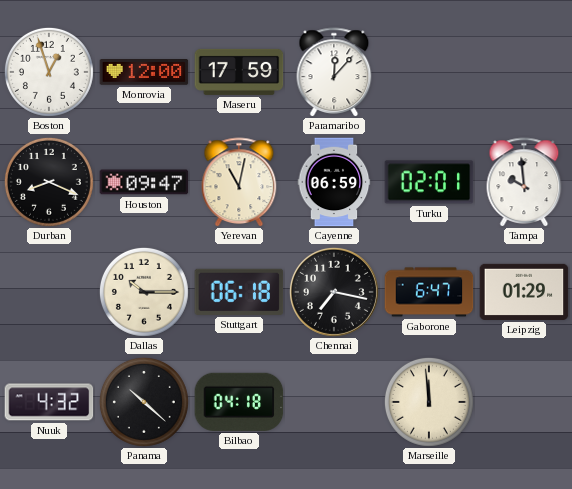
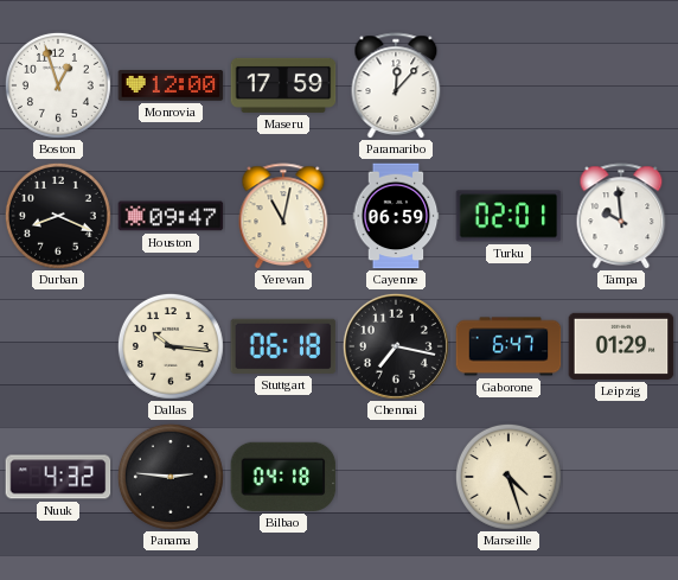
Dallas: 10:15 -> 10:16
Panama: 10:22 -> 2:46
Marseille: 11:59 -> 4:27
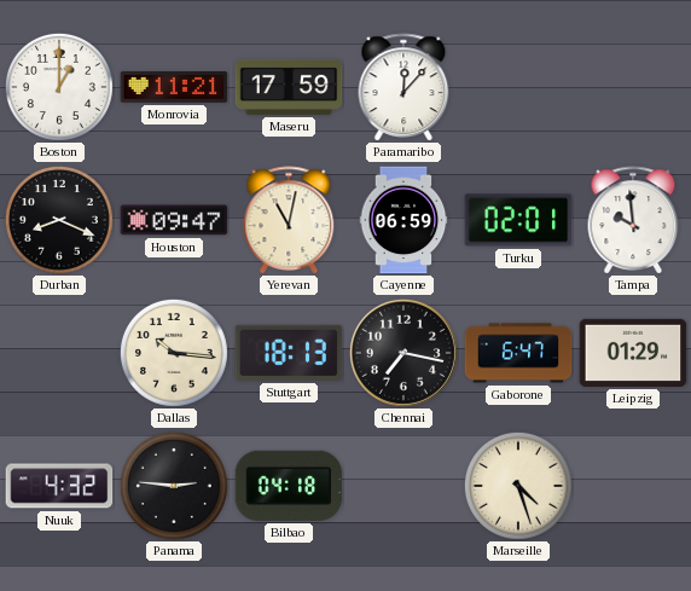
Boston: 12:57 -> 1:00
Monrovia: 12:00 -> 11:21
Stuttgart: 06:18 -> 18:13
